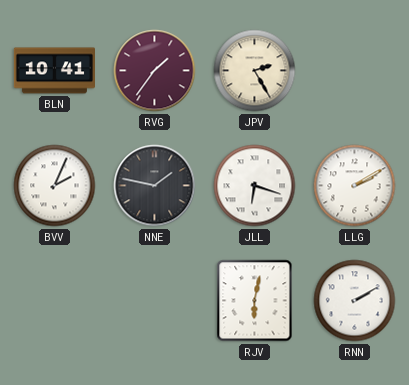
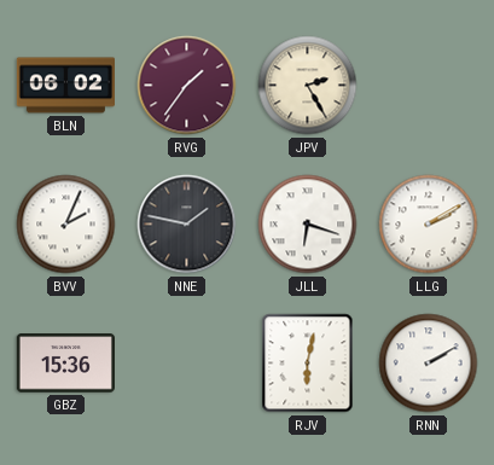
BLN: 10:41 -> 06:02
GBZ: none -> 15:36
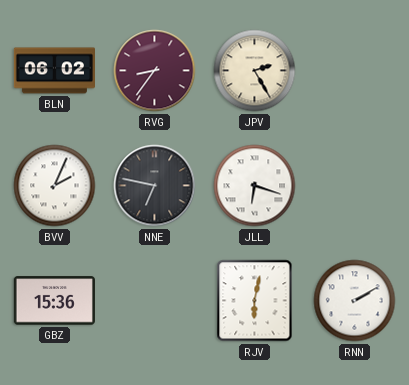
RVG: 1:36 -> 8:36
NNE: 1:47 -> 6:47
LLG: 2:10 -> none
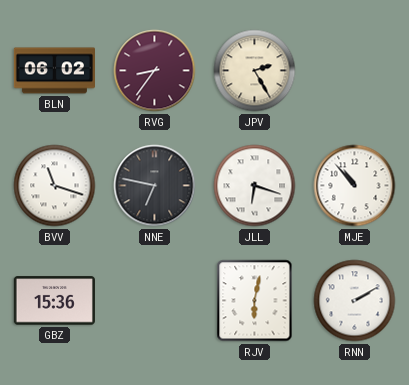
BVV: 2:04 -> 11:18
MJE: none -> 10:53
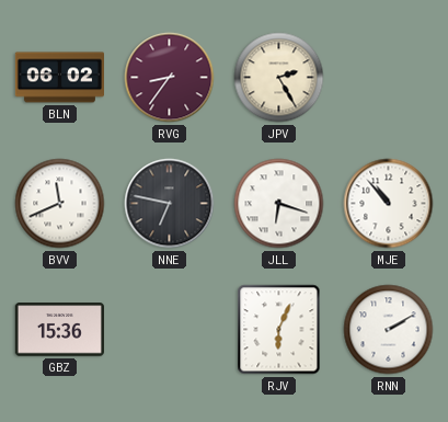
BVV: 11:18 -> 11:41
RJV: 6:02 -> 6:04
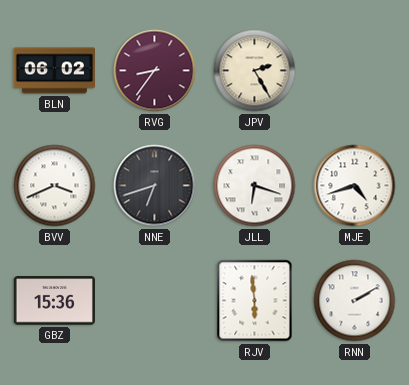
BVV: 11:41 -> 3:41
NNE: 6:47 -> 6:42
MJE: 10:53 -> 4:42
RJV: 6:04 -> 5:59
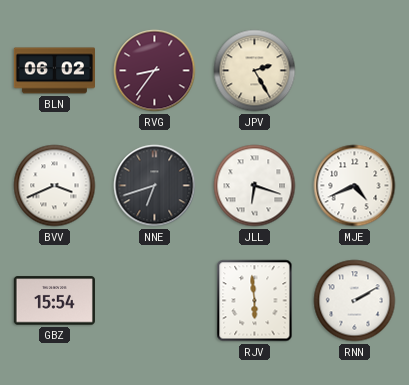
MJE: 4:42 -> 4:41
GBZ: 15:36 -> 15:54
